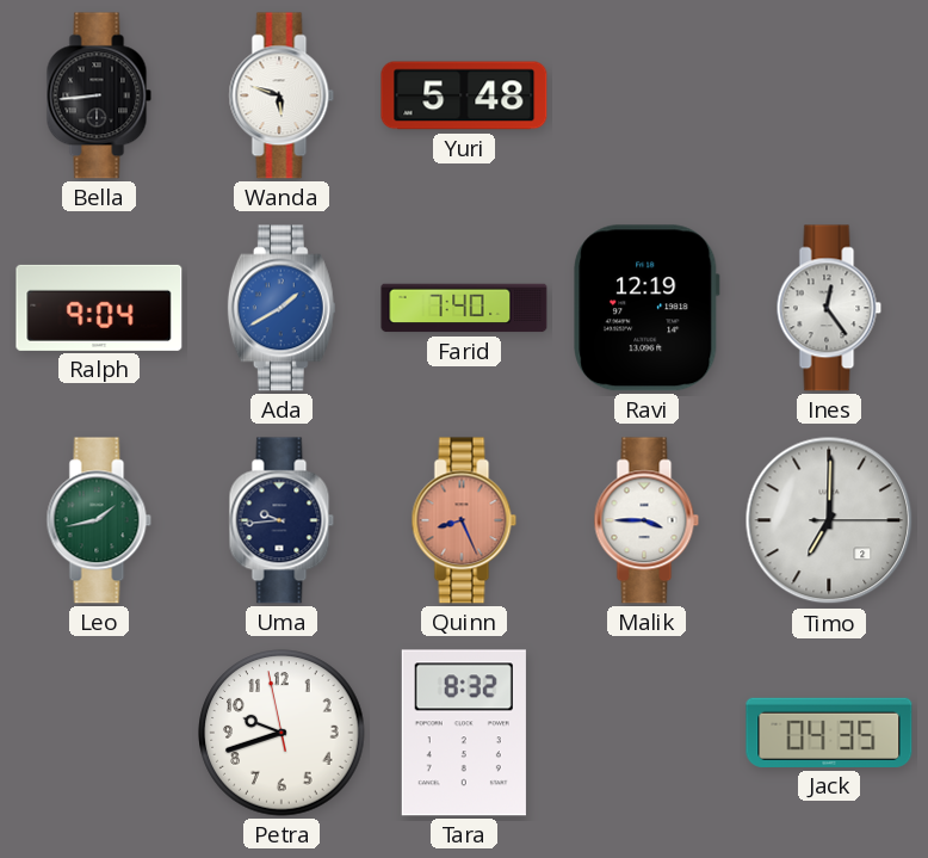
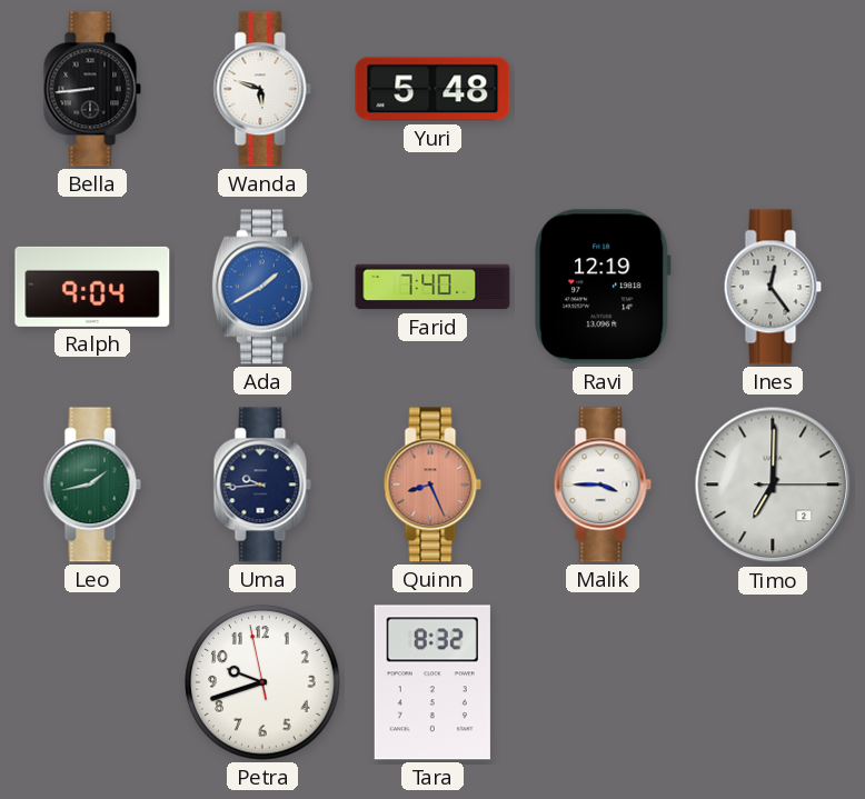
Jack: 04:35 -> none
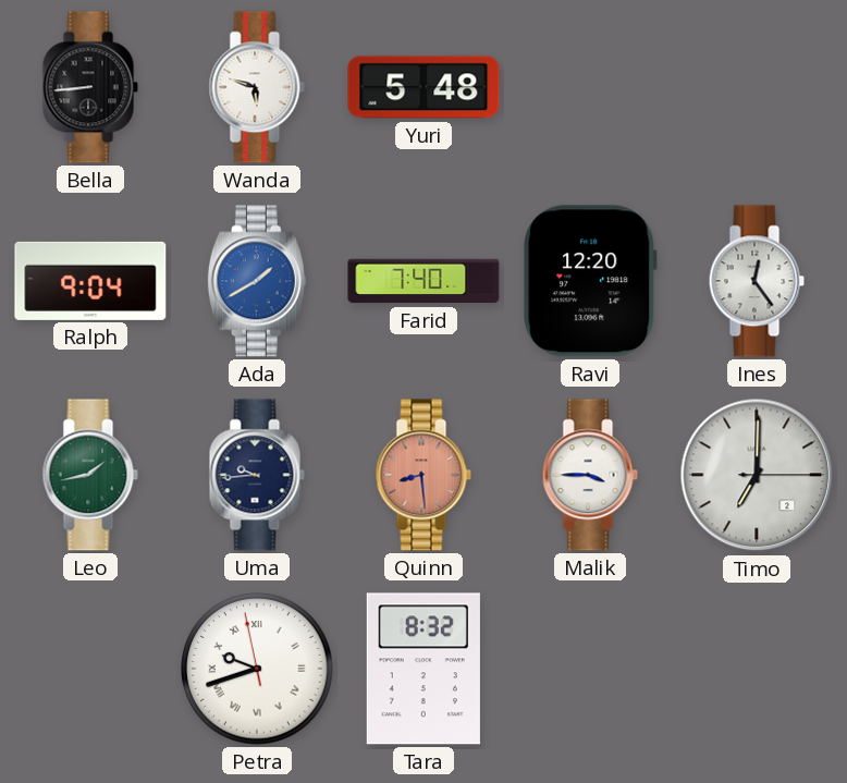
Ravi: 12:19 -> 12:20
Quinn: 8:26 -> 8:29
Petra numerals: Arabic -> Roman
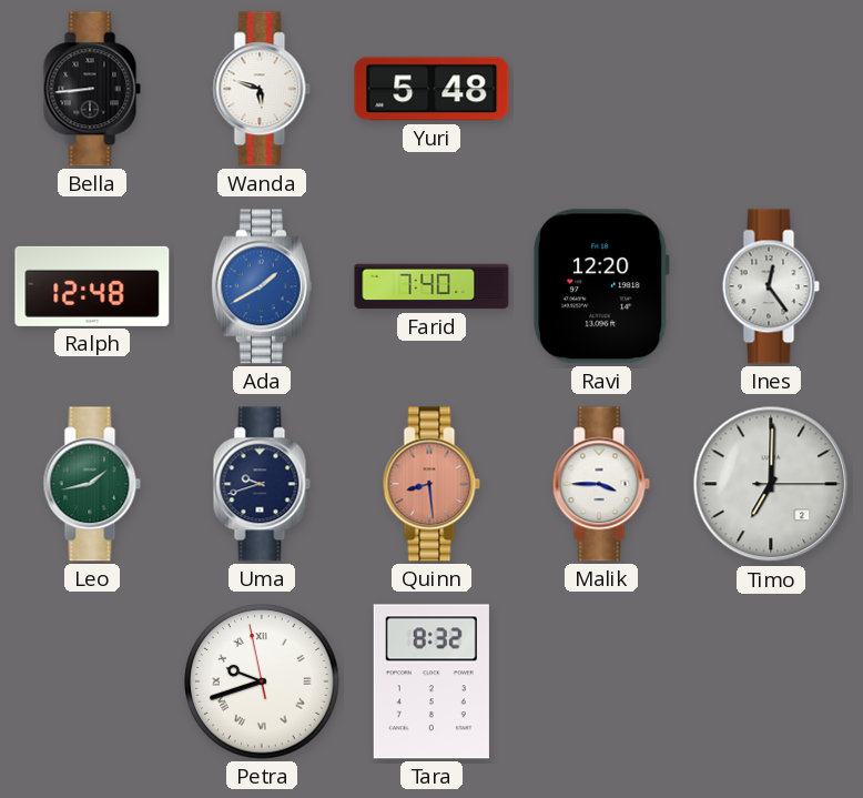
Ralph: 9:04 -> 12:48
Uma: 9:44 -> 9:42
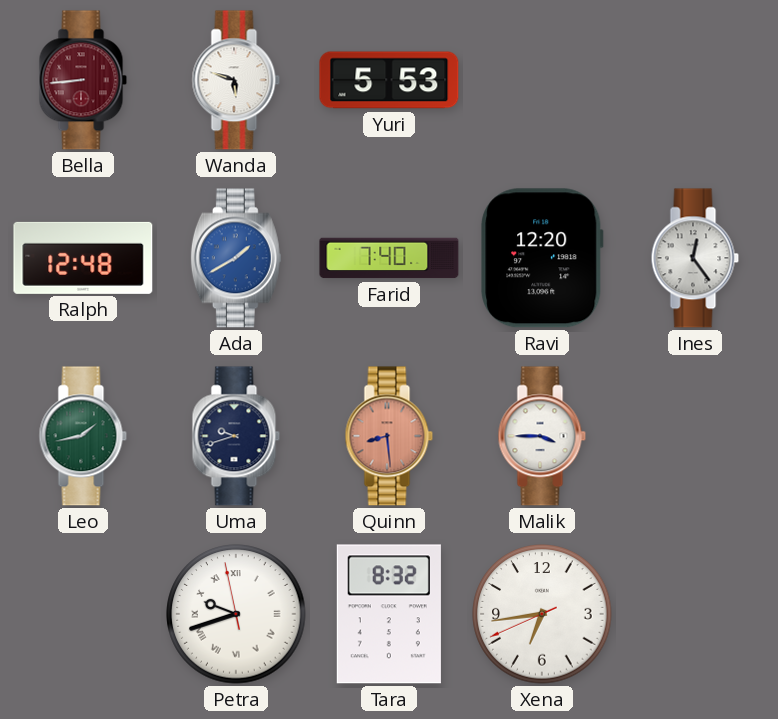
Bella dial: black -> burgundy
Yuri: 5:48 -> 5:53
Timo: 7:00 -> none
Xena: none -> 6:43
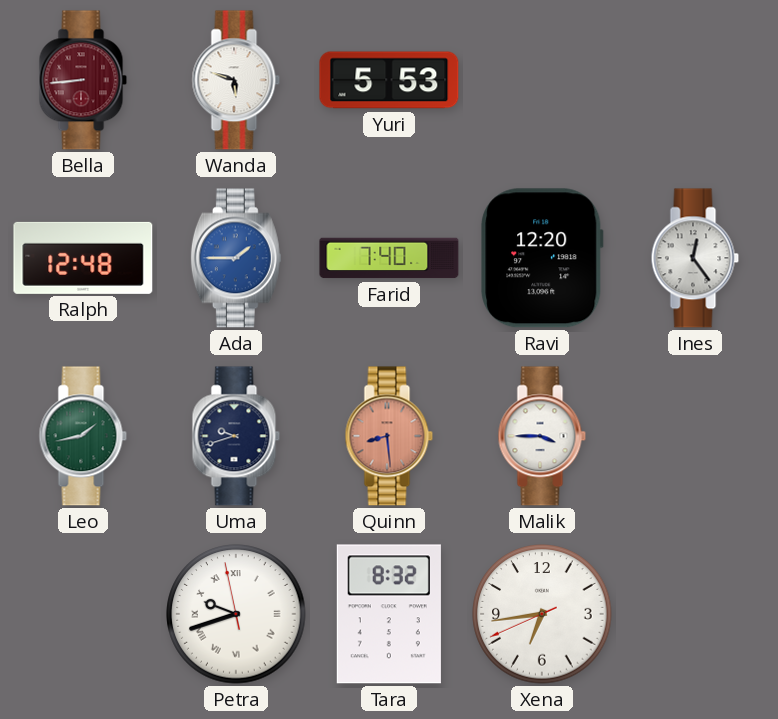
Ada: 1:40 -> 1:45
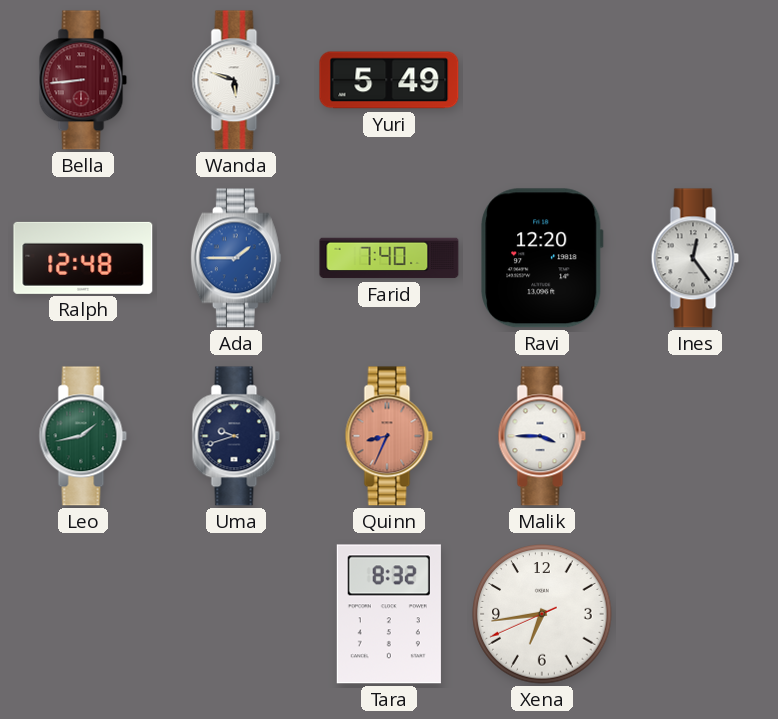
Yuri: 5:53 -> 5:49
Quinn: 8:29 -> 8:34
Petra: 9:41 -> none
